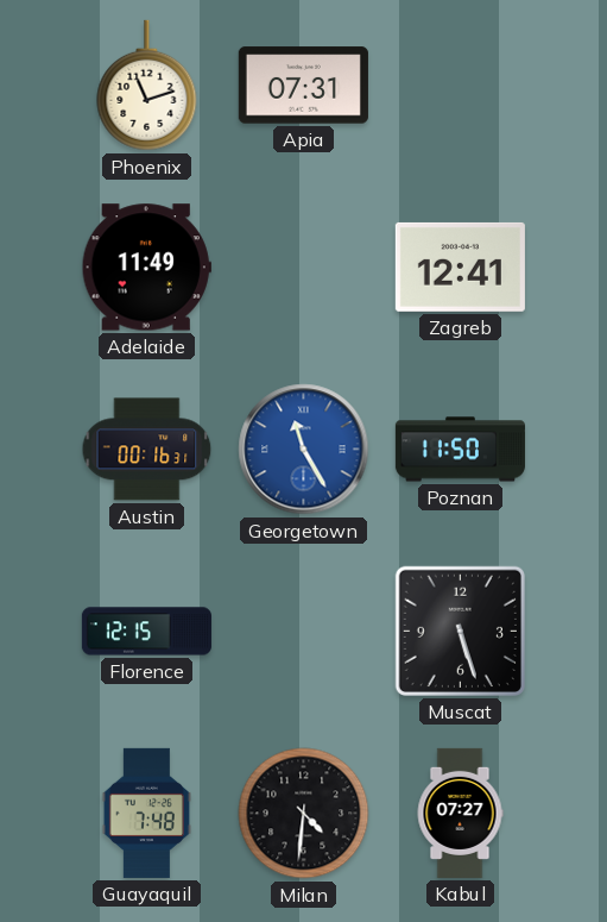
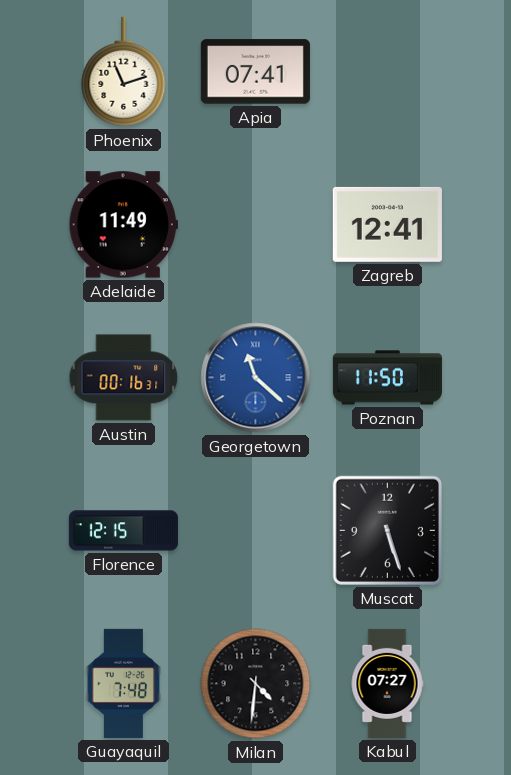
Apia: 07:31 -> 07:41
Georgetown: 11:25 -> 11:22
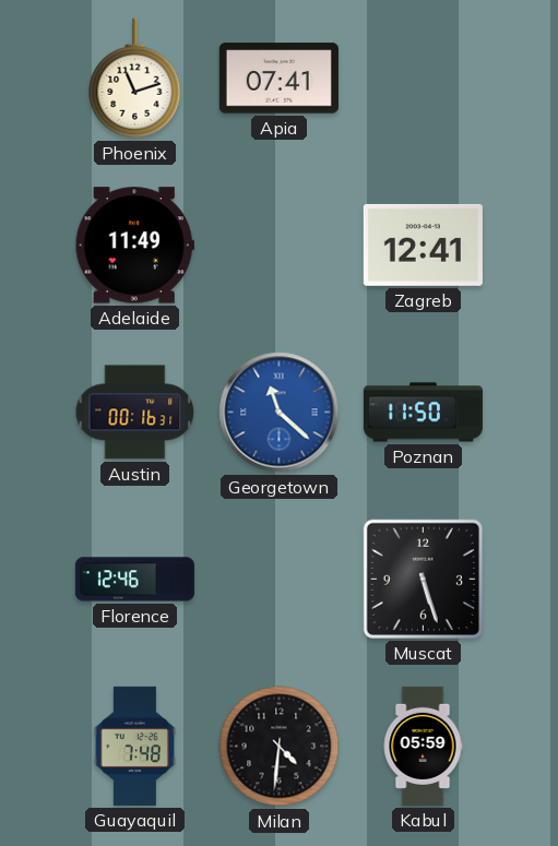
Florence: 12:15 -> 12:46
Kabul: 07:27 -> 05:59
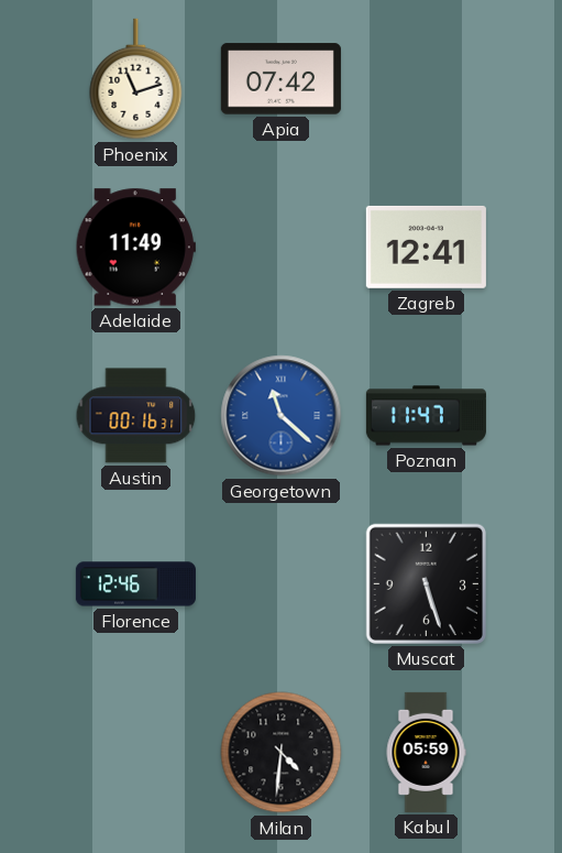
Apia: 07:41 -> 07:42
Poznan: 11:50 -> 11:47
Guayaquil: 7:48 -> none
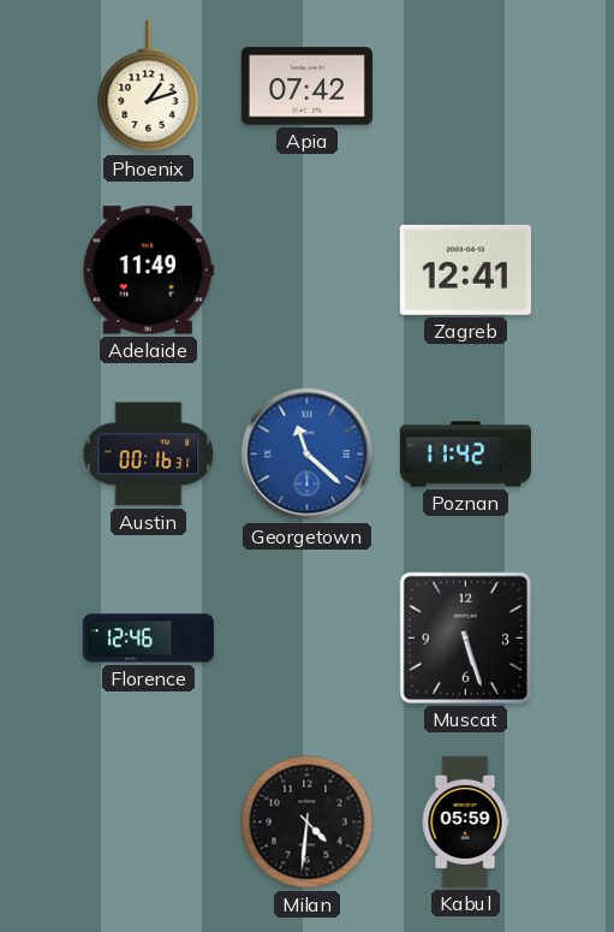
Phoenix: 11:12 -> 1:12
Poznan: 11:47 -> 11:42
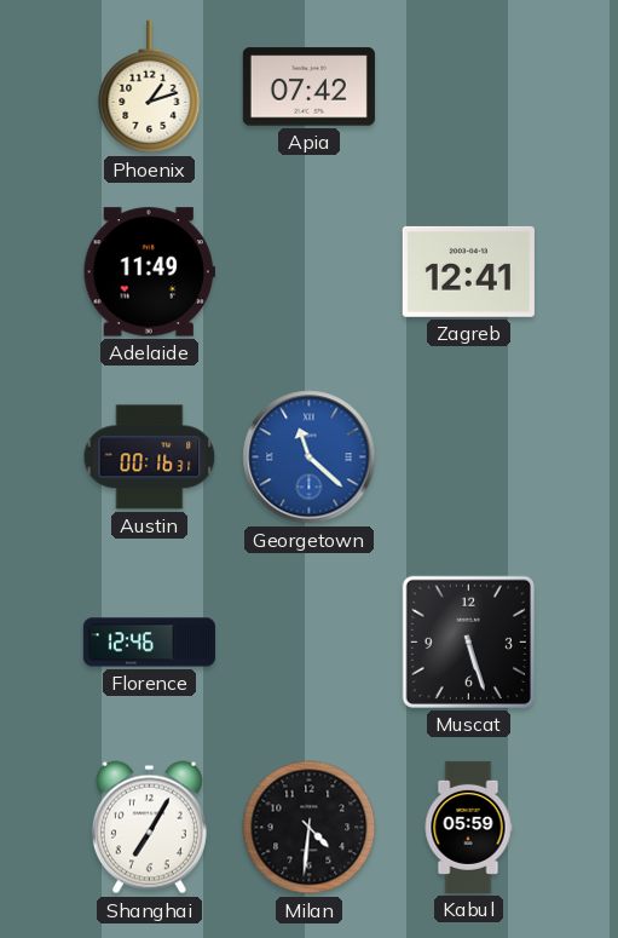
Poznan: 11:42 -> none
Shanghai: none -> 7:05
